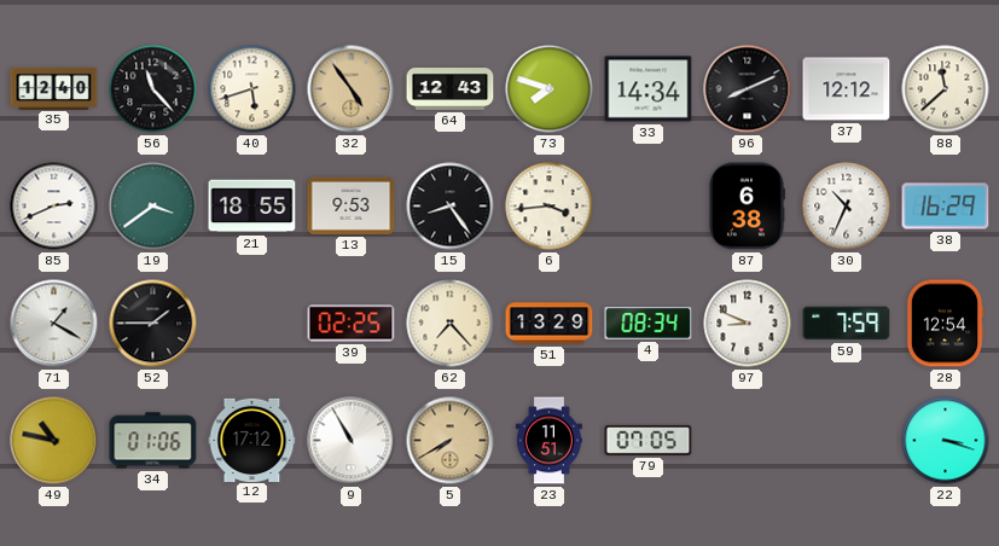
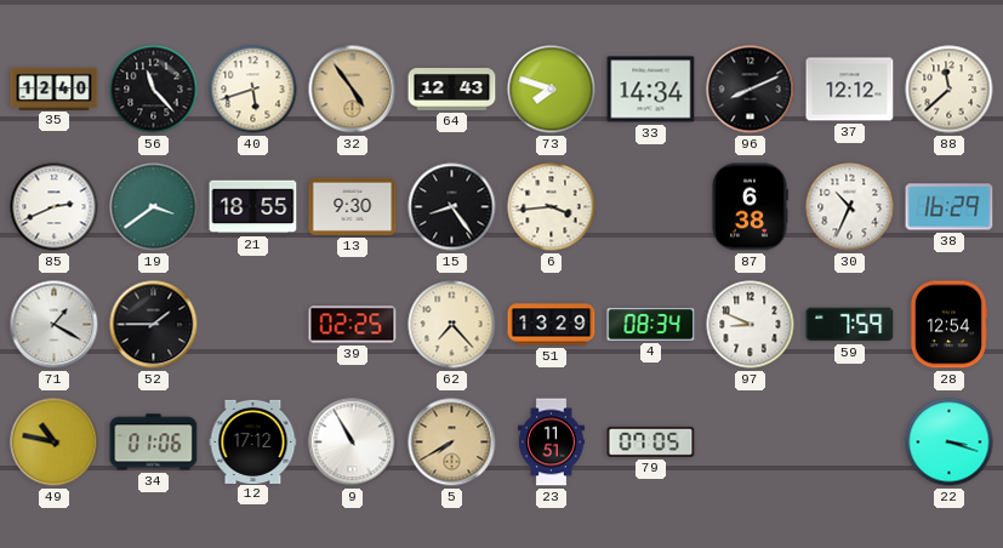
13: 9:53 -> 9:30
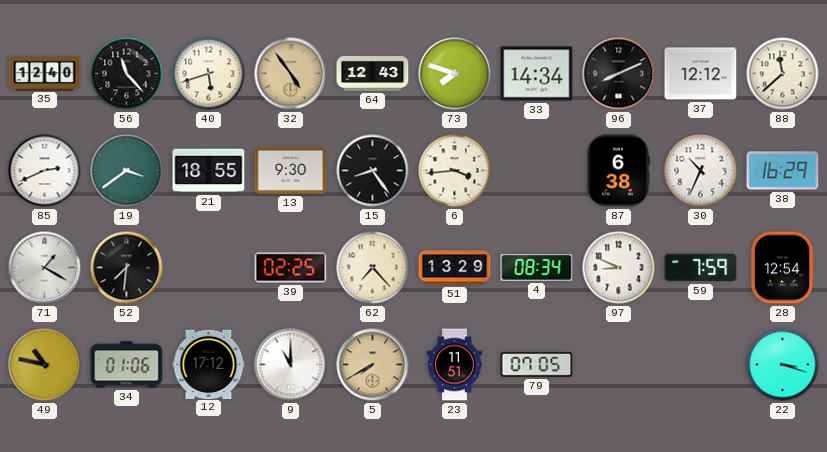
52: 1:45 -> 7:31
9: 10:55 -> 11:00
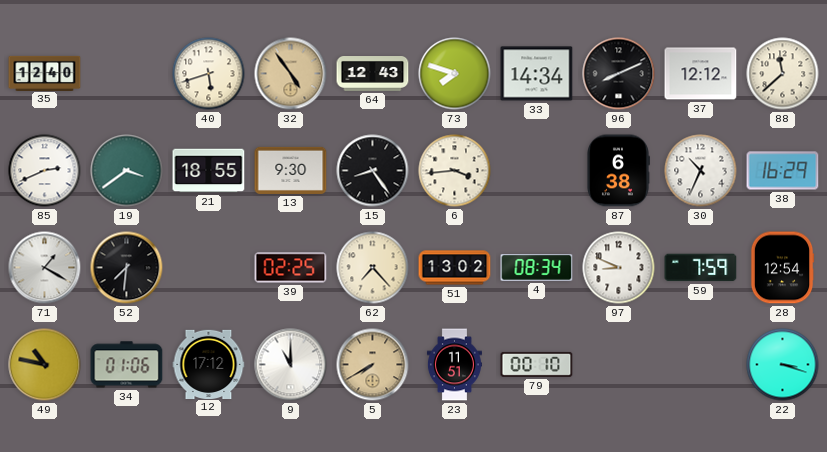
56: 11:23 -> none
51: 13:29 -> 13:02
79: 07:05 -> 00:10
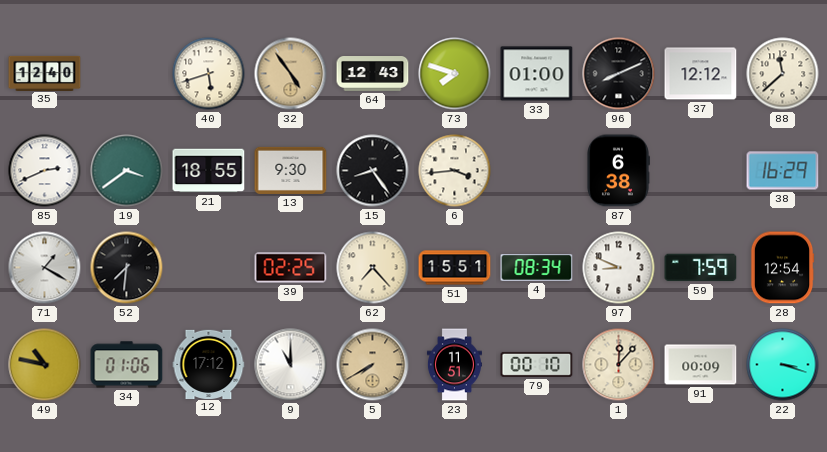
33: 14:34 -> 01:00
30: 10:34 -> none
51: 13:02 -> 15:51
1: none -> 12:07
91: none -> 00:09
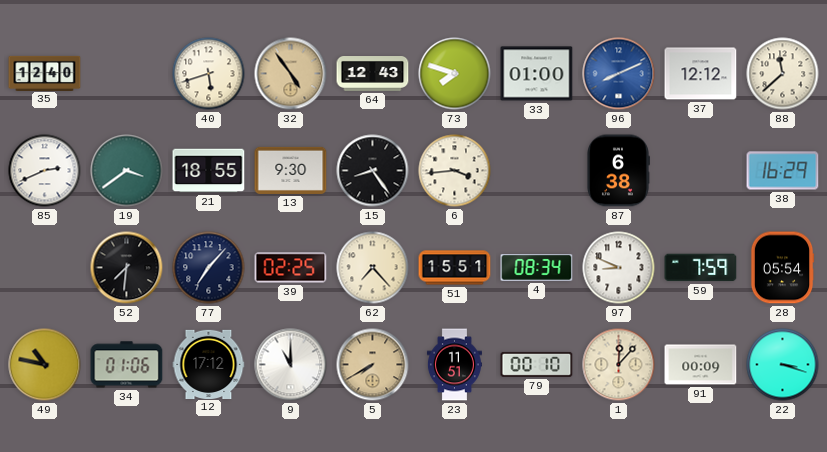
96 dial: black -> blue
71: 1:20 -> none
77: none -> 7:07
28: 12:54 -> 05:54
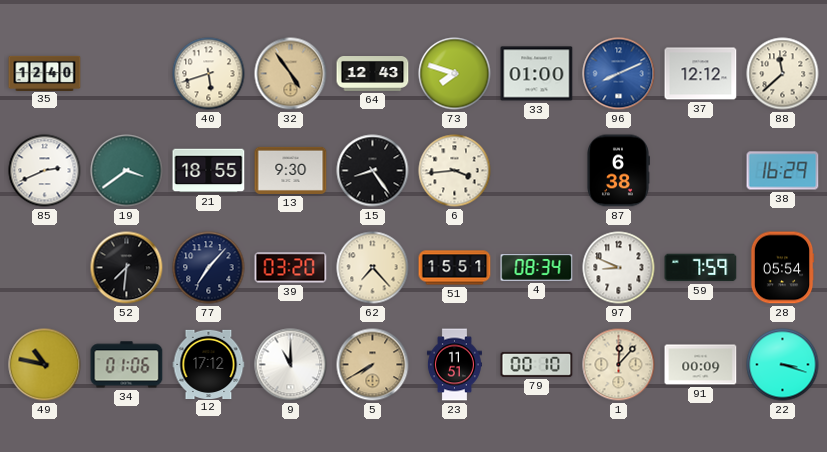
39: 02:25 -> 03:20
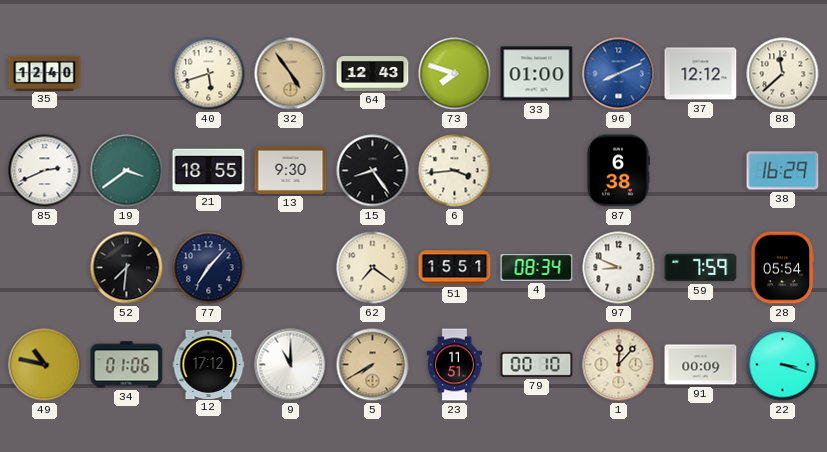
39: 03:20 -> none
62: 7:23 -> 7:21
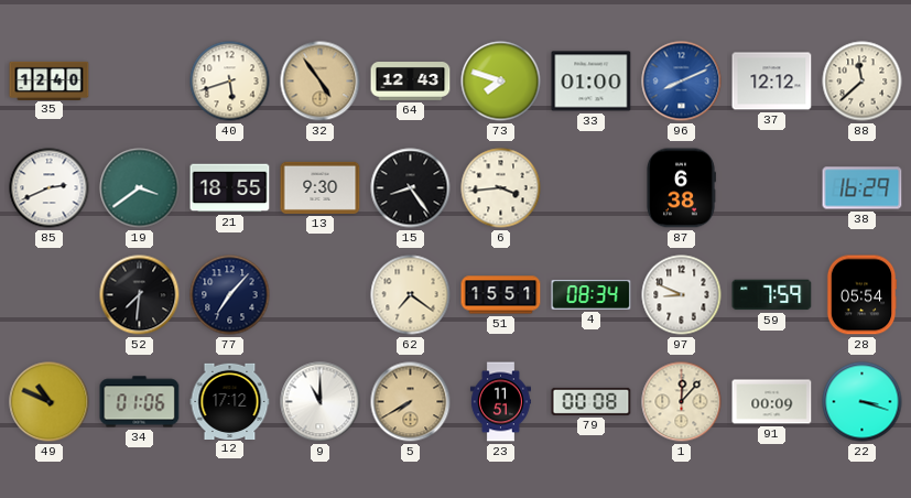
49: 10:47 -> 10:49
79: 00:10 -> 00:08
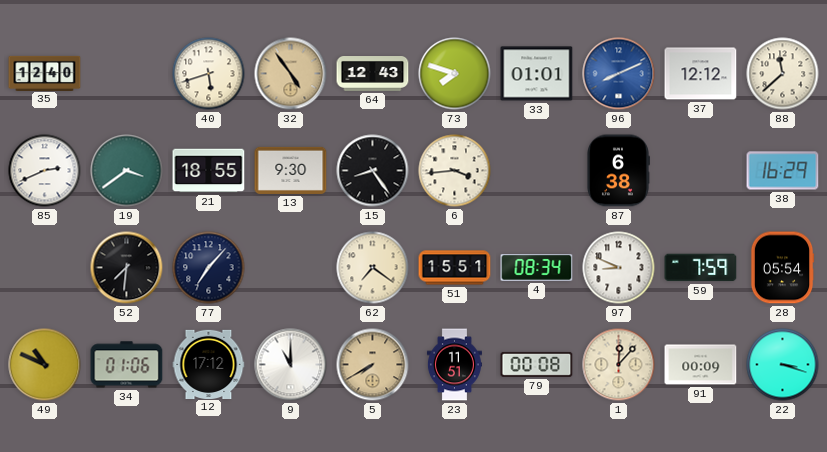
33: 01:00 -> 01:01
